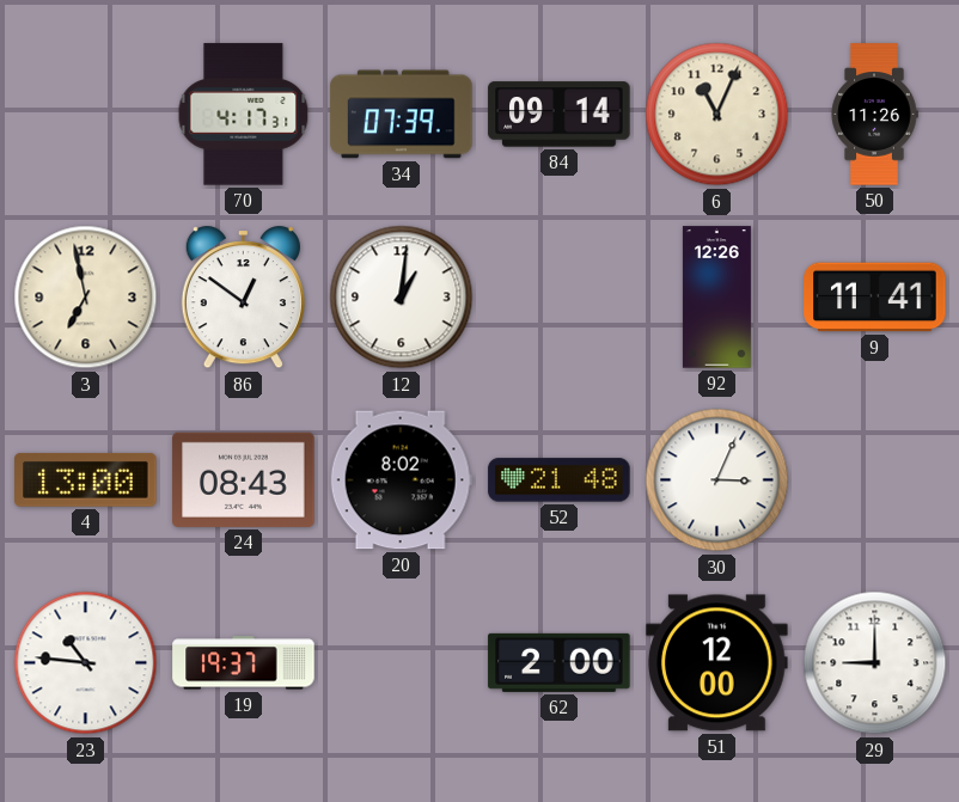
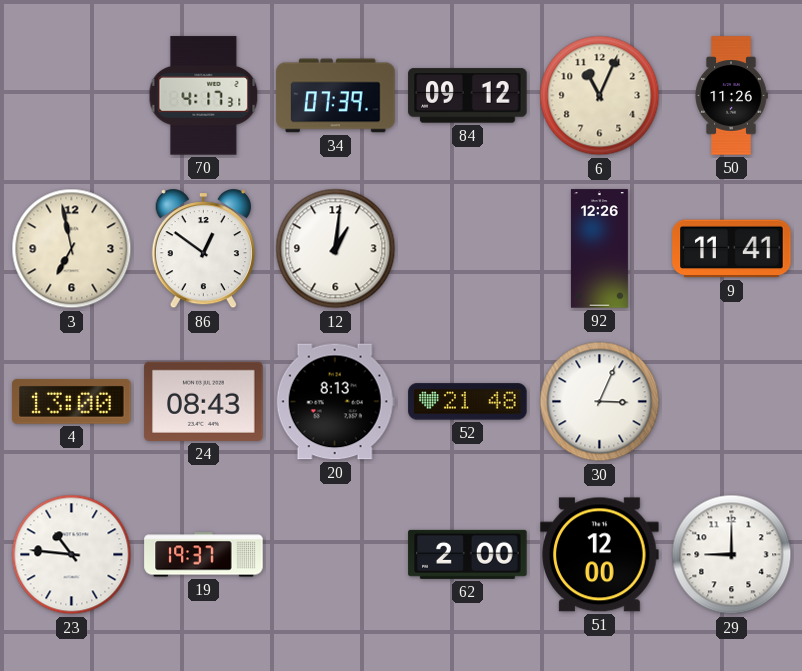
84: 09:14 -> 09:12
20: 8:02 -> 8:13
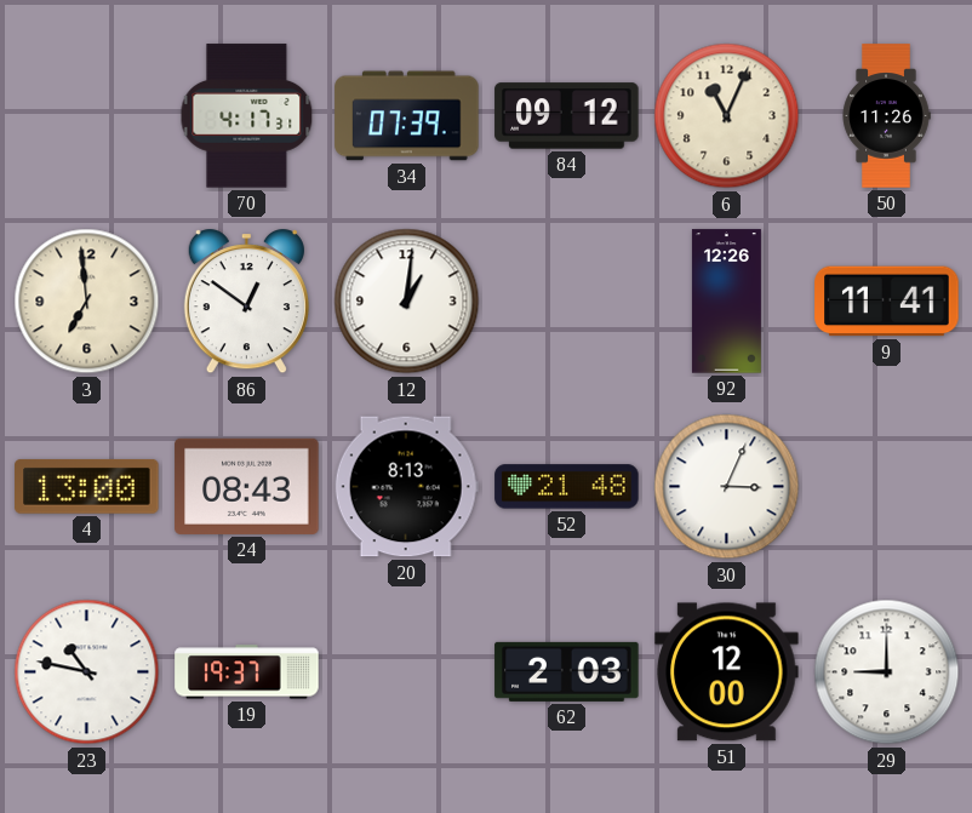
3: 6:58 -> 6:59
23: 10:46 -> 10:47
62: 2:00 -> 2:03
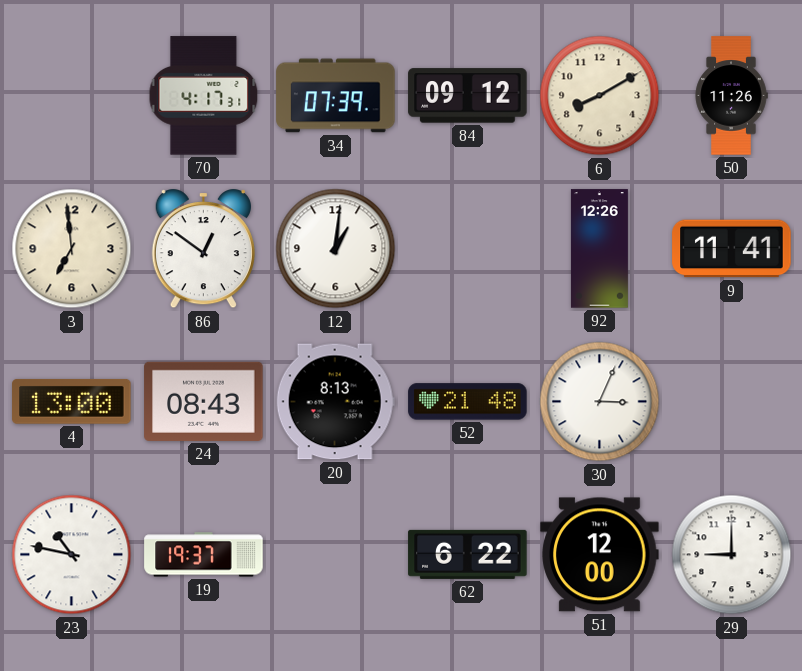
6: 11:04 -> 8:10
62: 2:03 -> 6:22
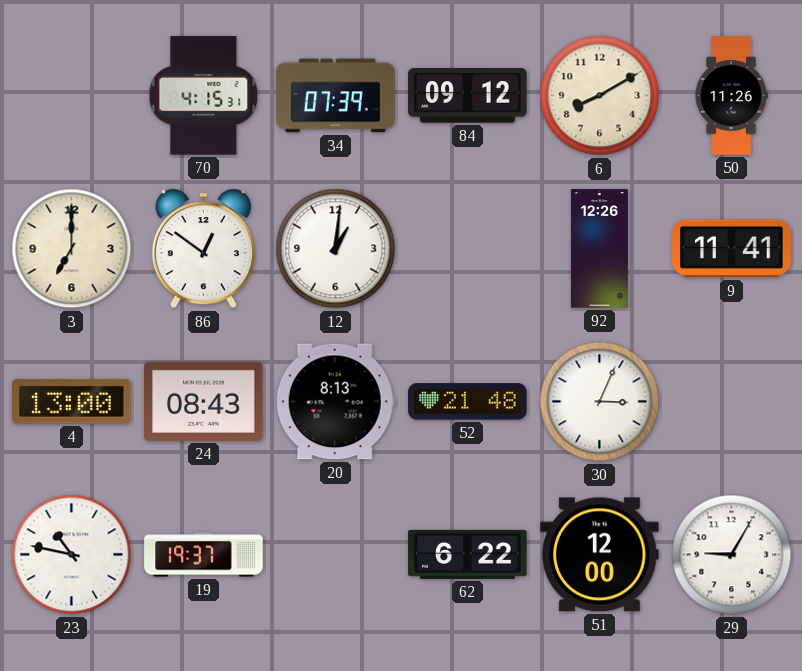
70: 4:17 -> 4:15
3: 6:59 -> 7:00
29: 9:00 -> 9:05
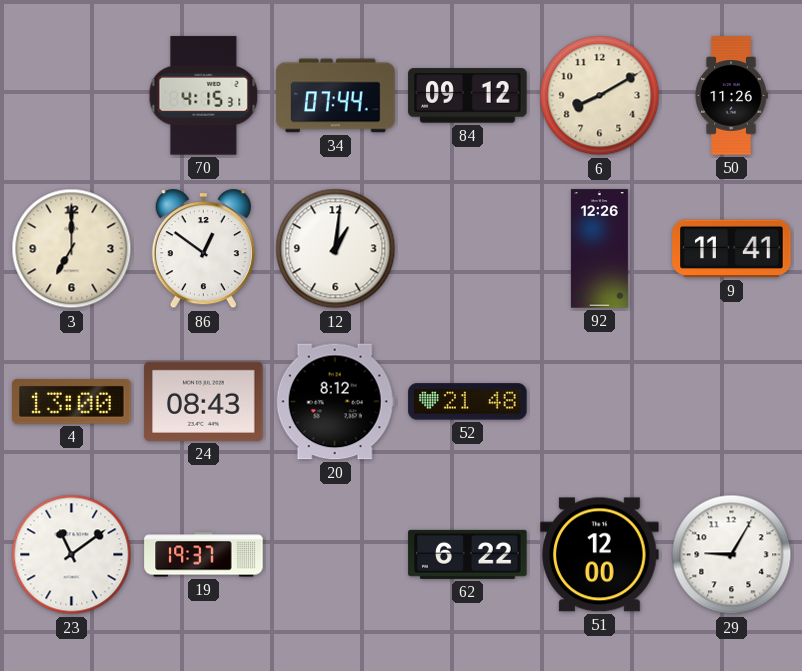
34: 07:39 -> 07:44
20: 8:13 -> 8:12
30: 3:04 -> none
23: 10:47 -> 11:09
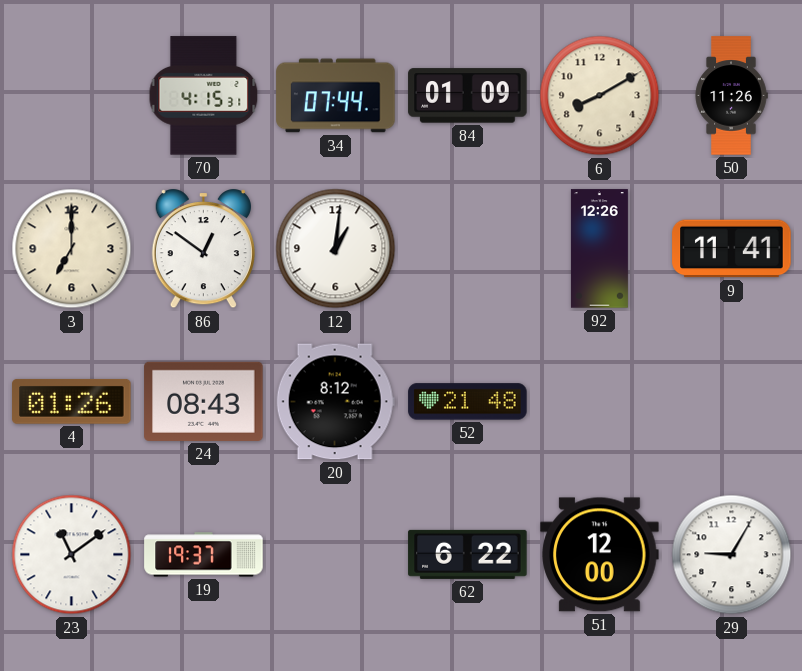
84: 09:12 -> 01:09
4: 13:00 -> 01:26
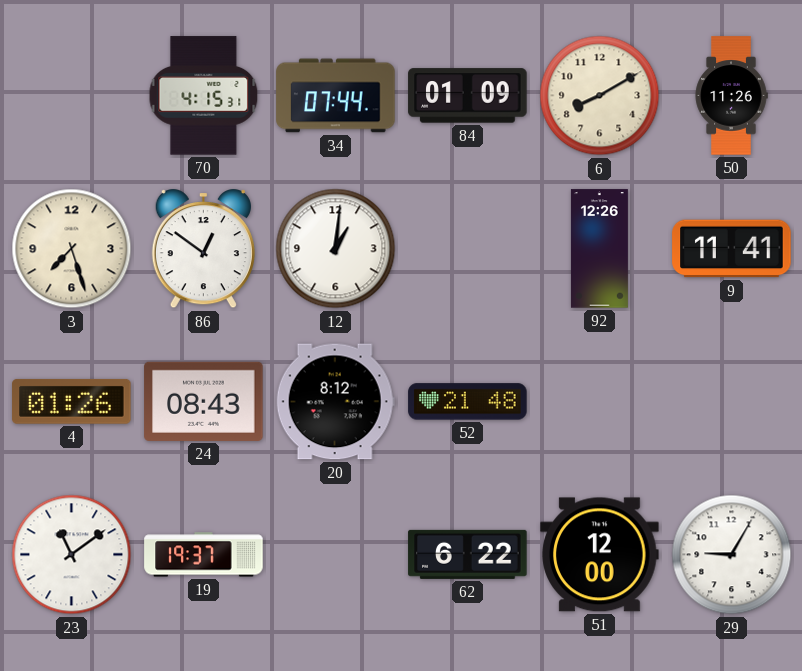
3: 7:00 -> 7:27
